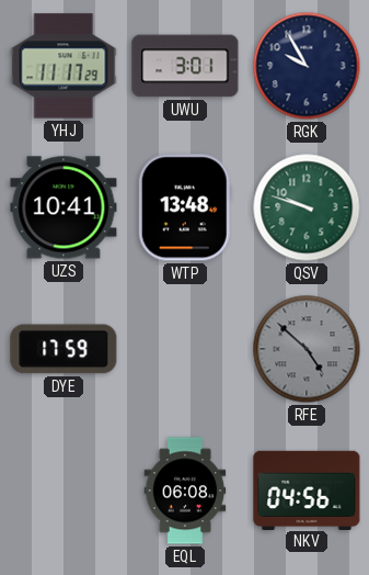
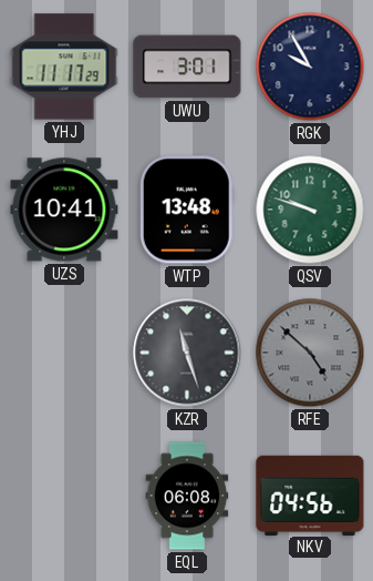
DYE: 17:59 -> none
KZR: none -> 11:27
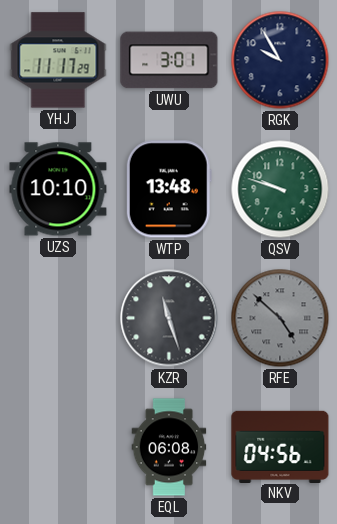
UZS: 10:41 -> 10:10
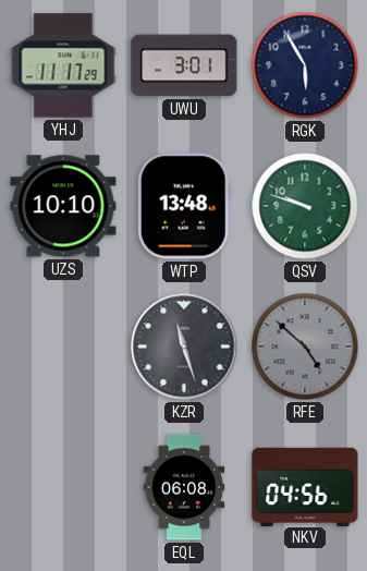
RGK: 9:55 -> 5:55
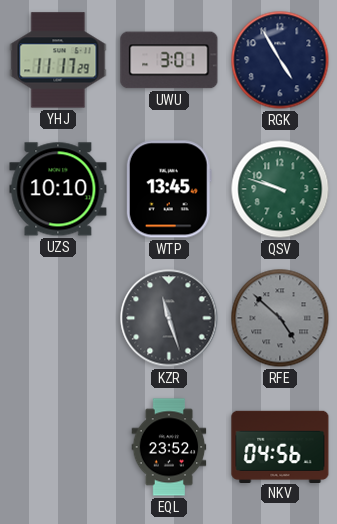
RGK: 5:55 -> 4:55
WTP: 13:48 -> 13:45
EQL: 06:08 -> 23:52
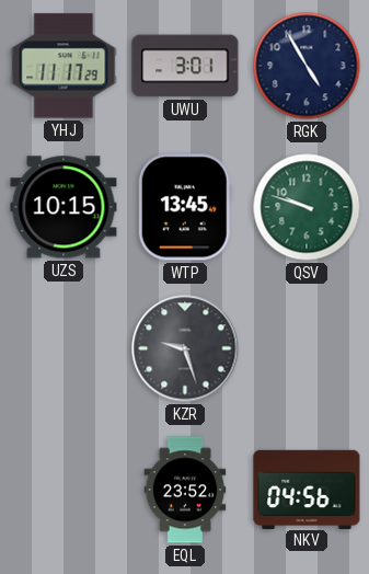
UZS: 10:10 -> 10:15
KZR: 11:27 -> 9:27
RFE: 4:52 -> none
